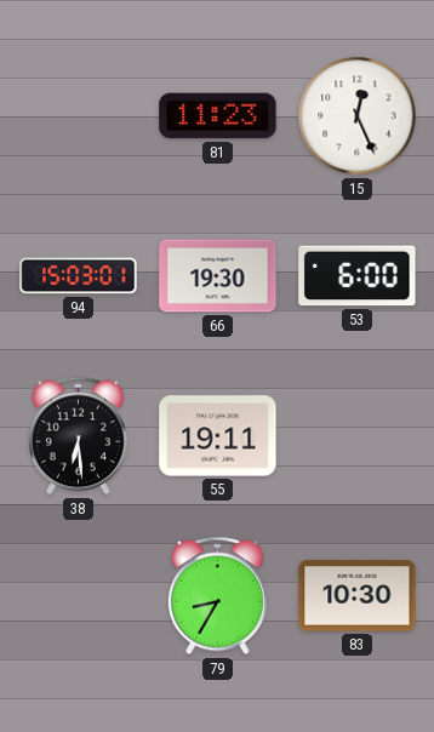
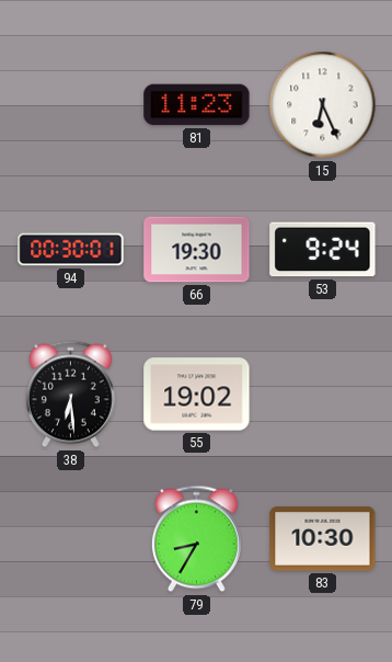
15: 12:26 -> 6:26
94: 15:03 -> 00:30
53: 6:00 -> 9:24
55: 19:11 -> 19:02
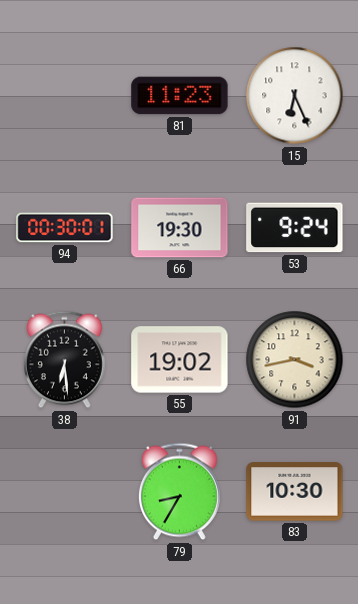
91: none -> 3:43
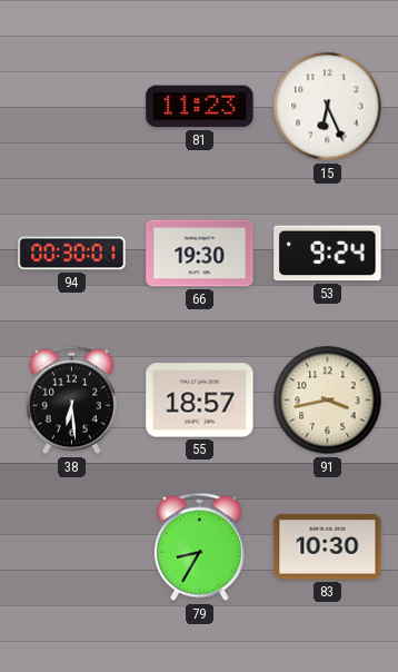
55: 19:02 -> 18:57
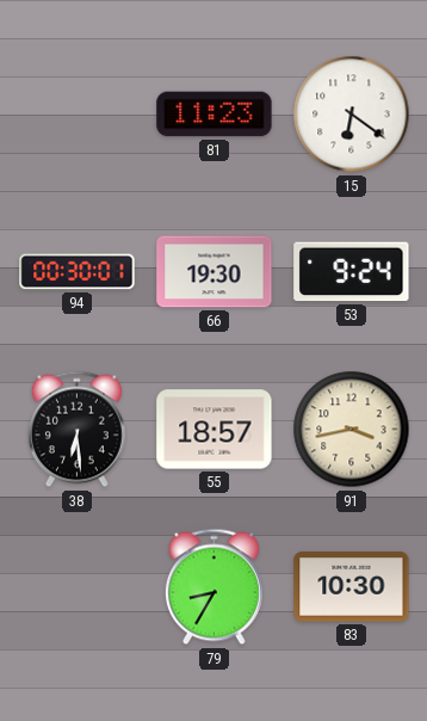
15: 6:26 -> 6:21
